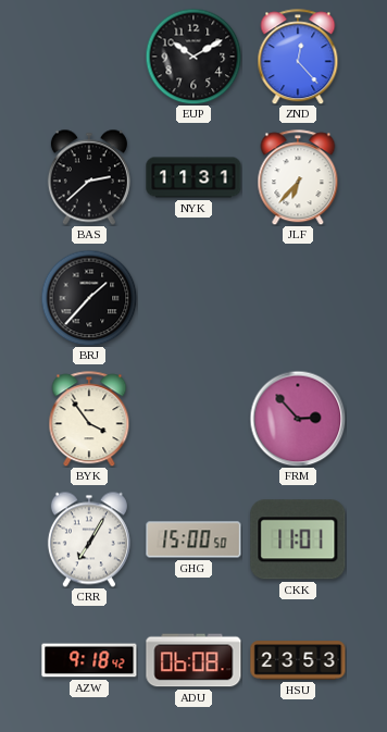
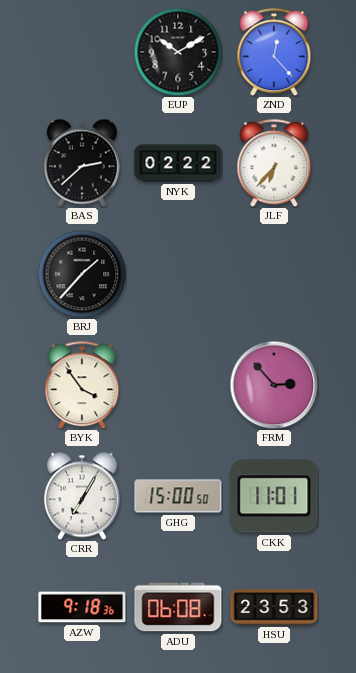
NYK: 11:31 -> 02:22
AZW: 9:18:42 -> 9:18:36
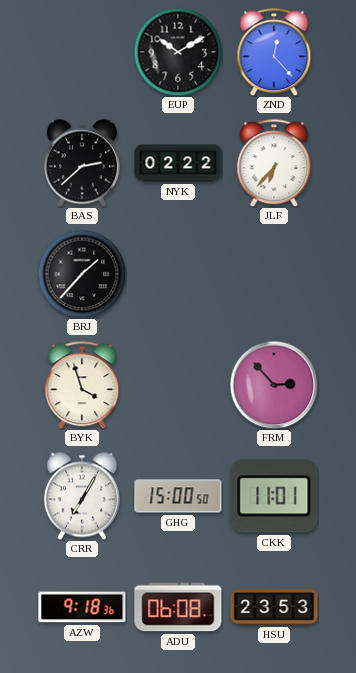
BYK: 3:54 -> 3:57
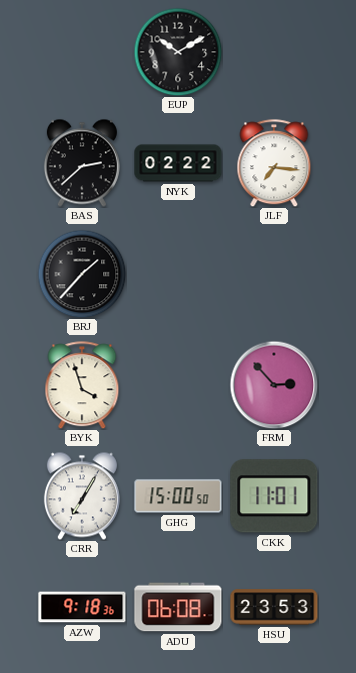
ZND: 12:23 -> none
JLF: 6:37 -> 7:16
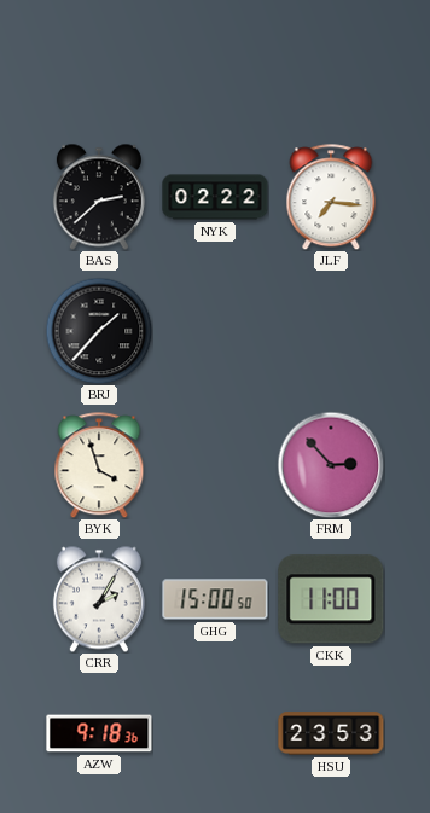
EUP: 10:10 -> none
CRR: 7:05 -> 2:05
CKK: 11:01 -> 11:00
ADU: 06:08 -> none
